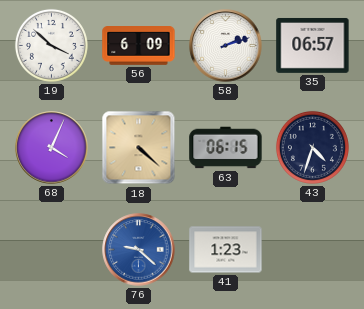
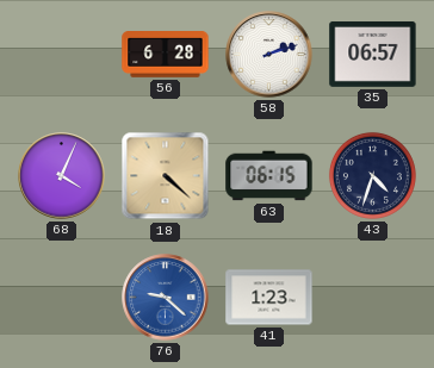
19: 3:52 -> none
56: 6:09 -> 6:28
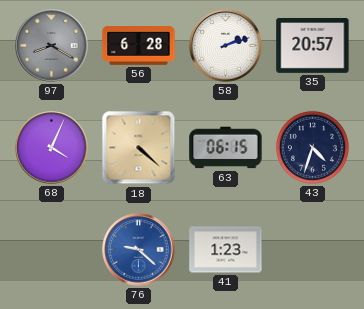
97: none -> 8:20
35: 06:57 -> 20:57
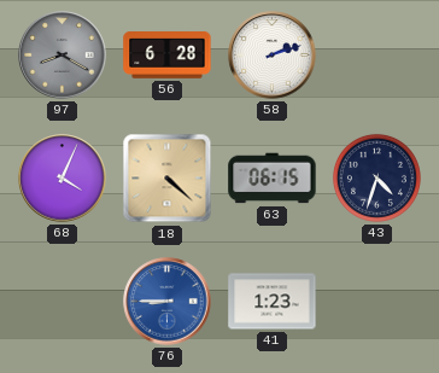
35: 20:57 -> none
76: 9:22 -> 8:45
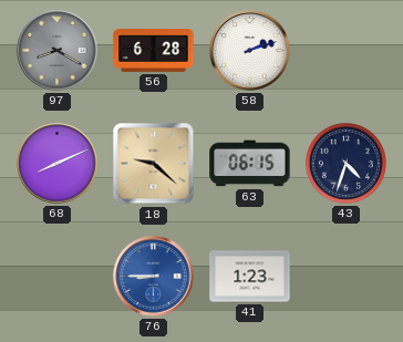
68: 4:04 -> 8:11
18: 4:22 -> 9:22
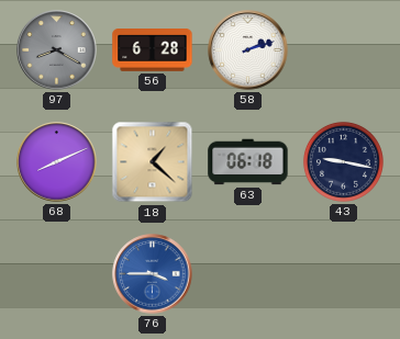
18: 9:22 -> 1:22
63: 06:15 -> 06:18
43: 4:33 -> 9:17
76: 8:45 -> 3:45
41: 1:23 -> none
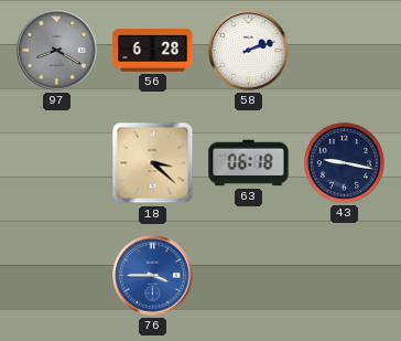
68: 8:11 -> none
18: 1:22 -> 3:22
